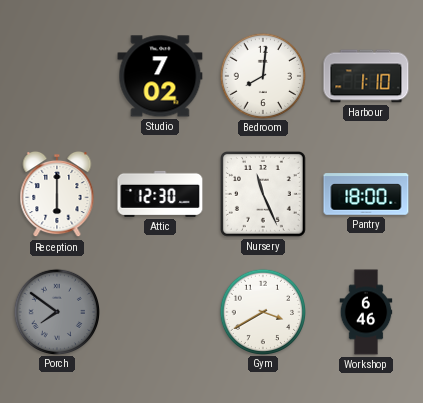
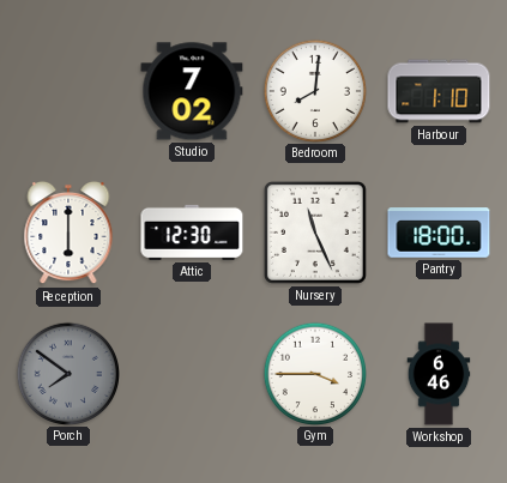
Gym: 3:40 -> 3:45
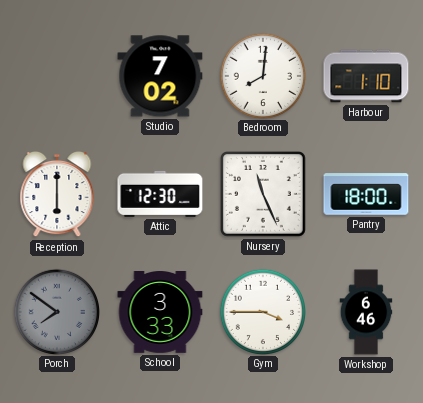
School: none -> 3:33
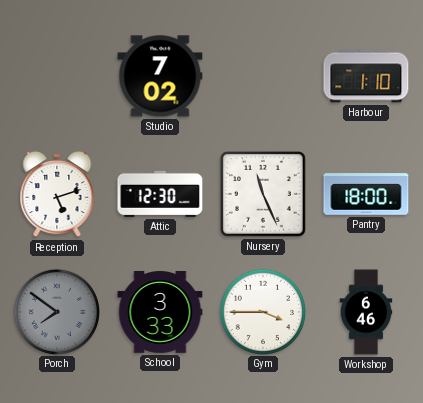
Bedroom: 8:01 -> none
Reception: 6:00 -> 5:12
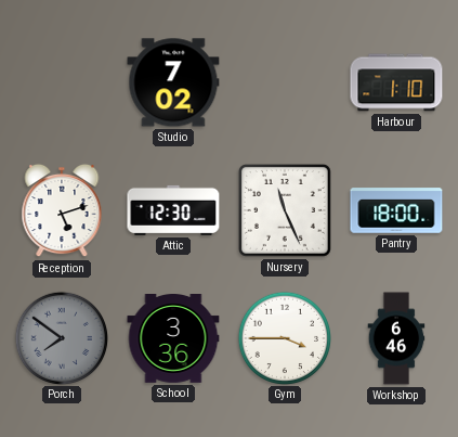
School: 3:33 -> 3:36
